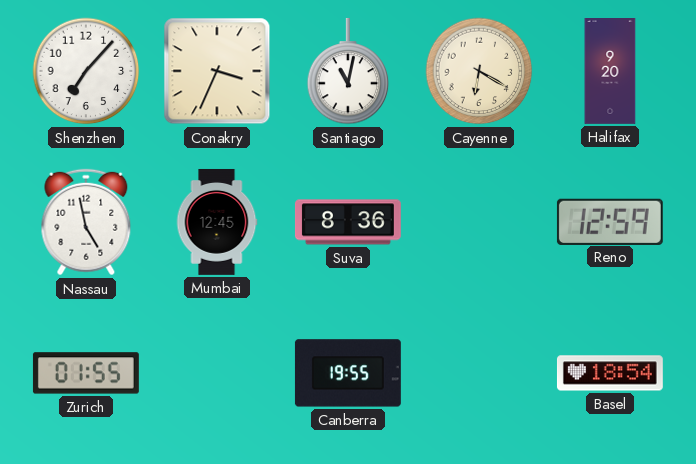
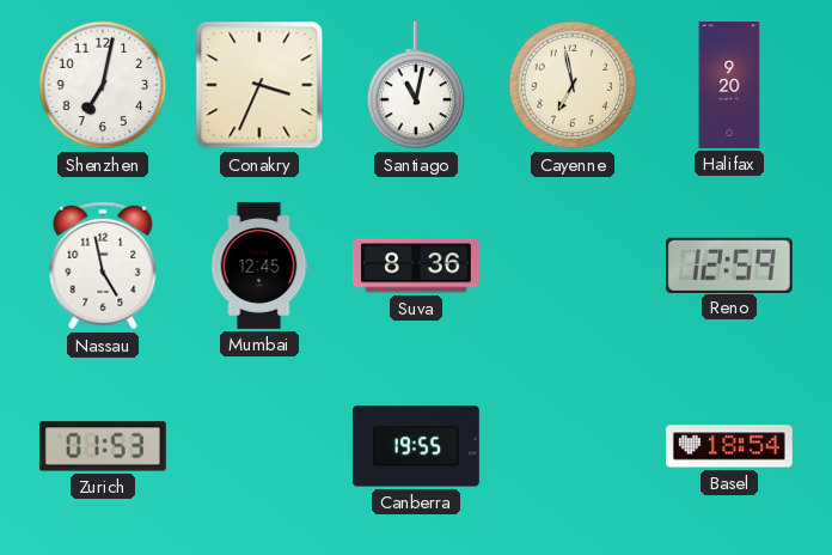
Shenzhen: 7:07 -> 7:02
Cayenne: 6:20 -> 6:58
Zurich: 01:55 -> 01:53
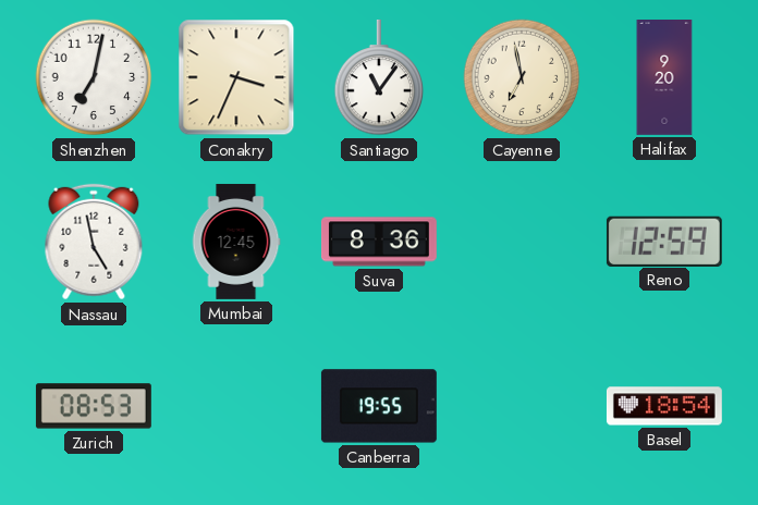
Santiago: 11:02 -> 11:06
Zurich: 01:53 -> 08:53
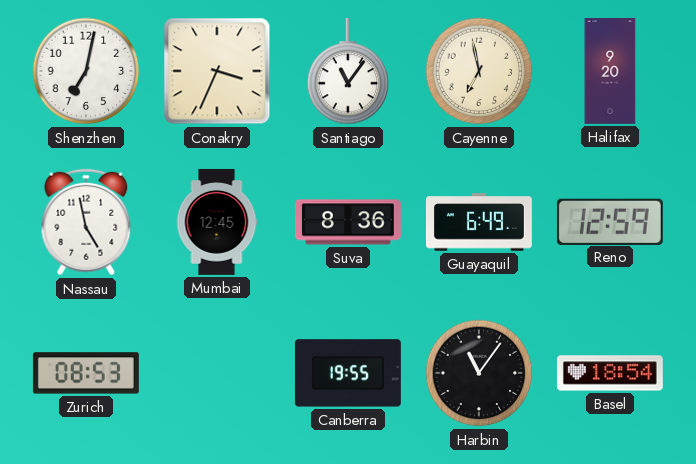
Guayaquil: none -> 6:49
Harbin: none -> 11:06
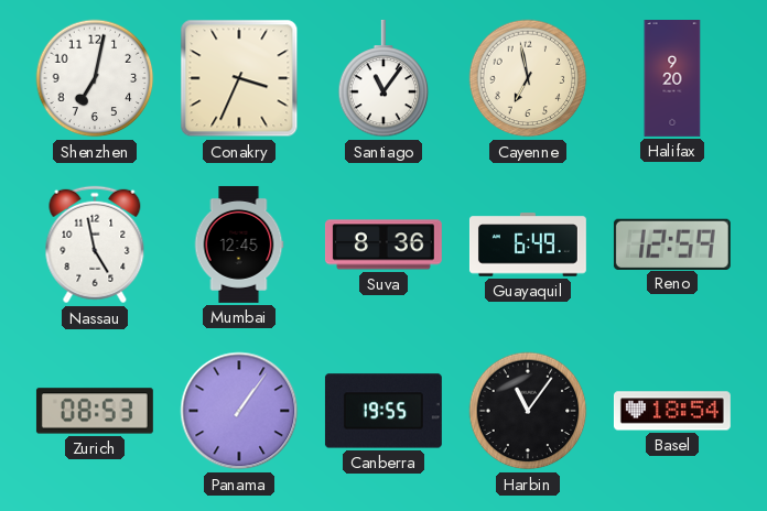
Panama: none -> 1:06
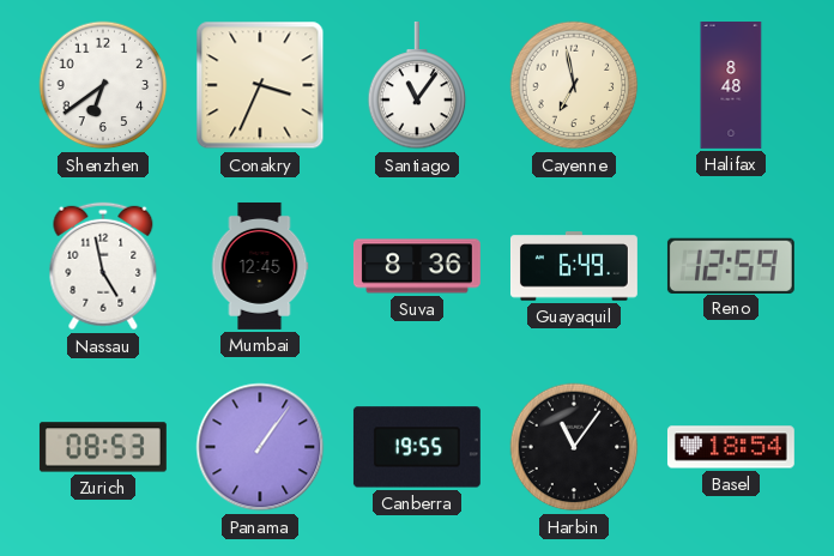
Shenzhen: 7:02 -> 6:39
Halifax: 9:20 -> 8:48
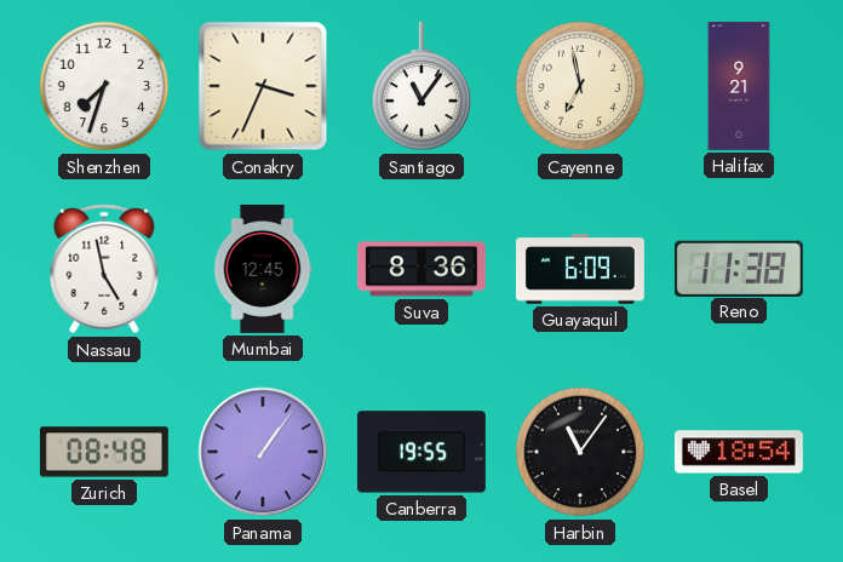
Shenzhen: 6:39 -> 7:33
Halifax: 8:48 -> 9:21
Guayaquil: 6:49 -> 6:09
Reno: 12:59 -> 11:38
Zurich: 08:53 -> 08:48
